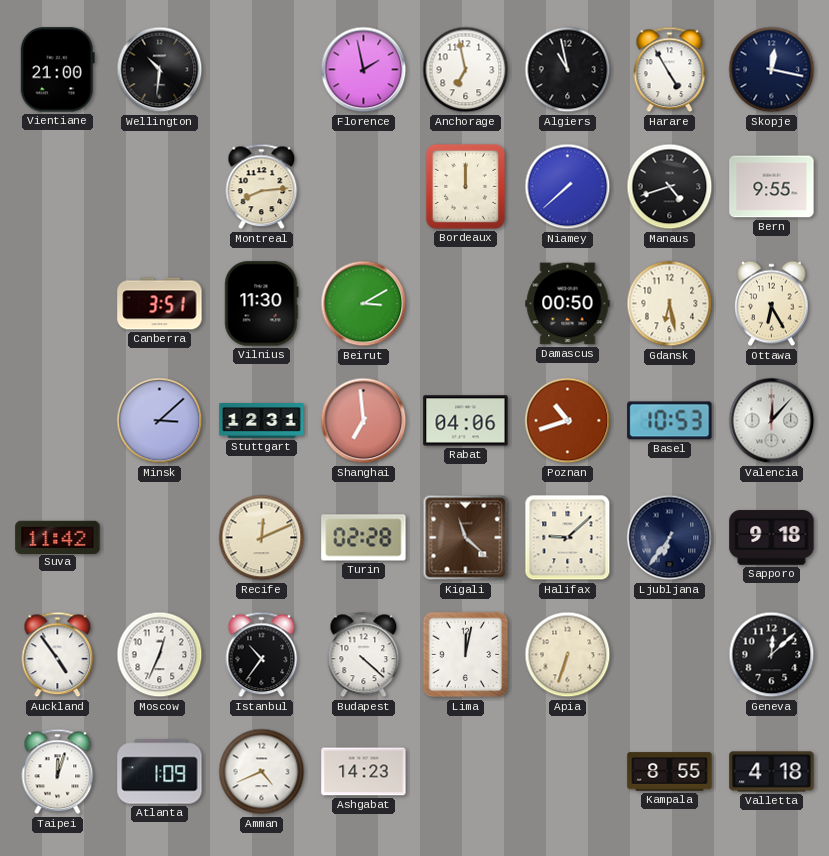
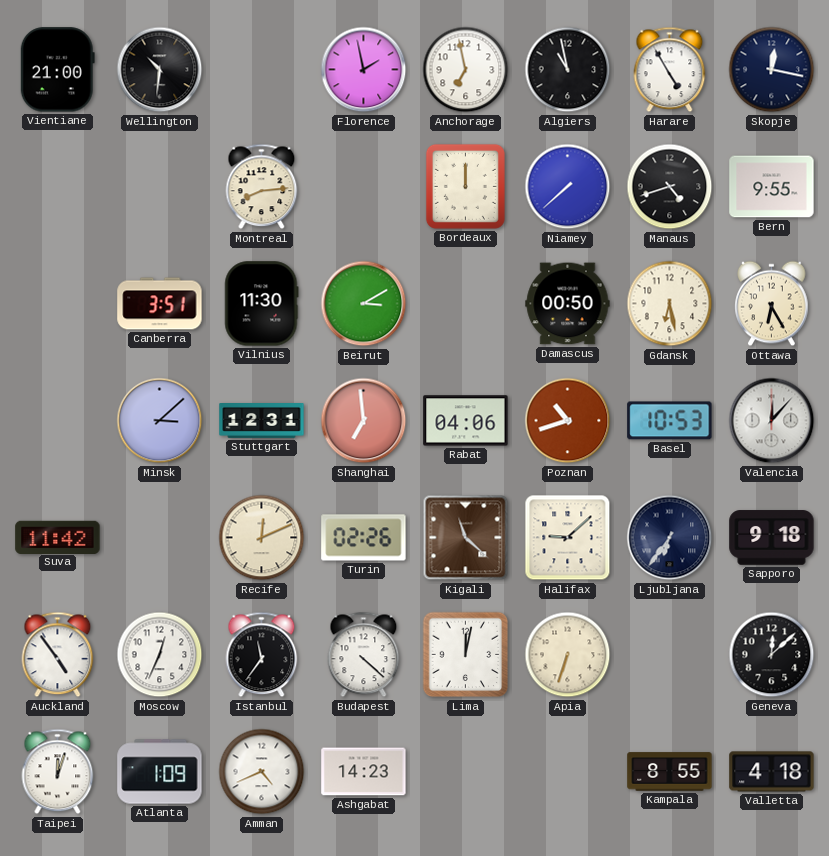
Turin: 02:28 -> 02:26
Istanbul: 10:36 -> 11:36
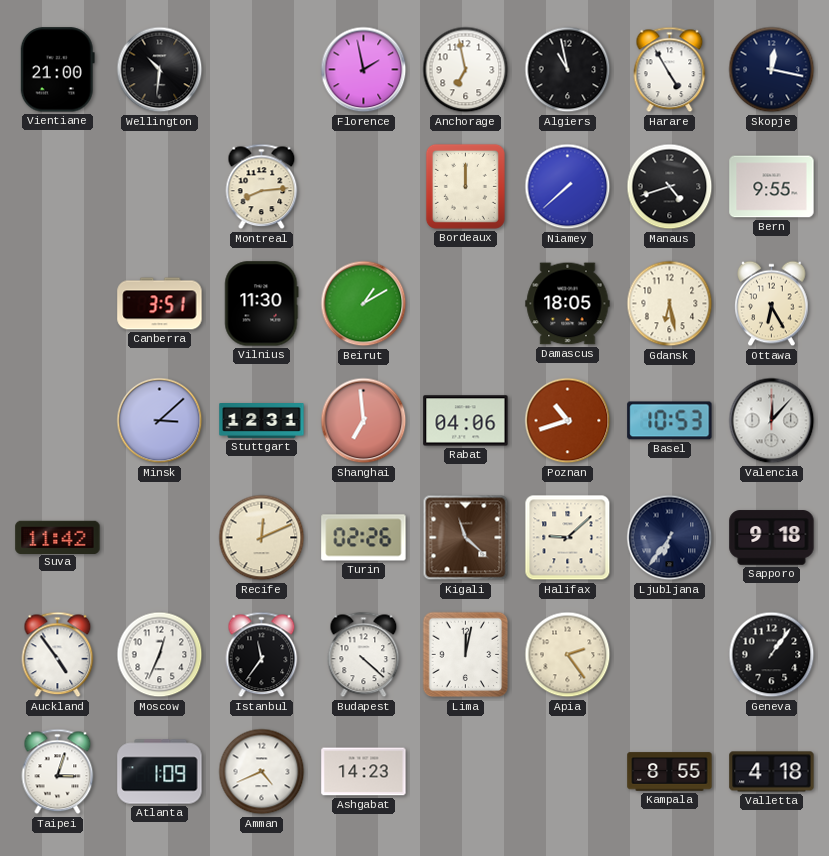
Beirut: 3:10 -> 1:10
Damascus: 00:50 -> 18:05
Apia: 6:33 -> 2:24
Geneva: 12:08 -> 1:06
Taipei: 12:03 -> 3:03
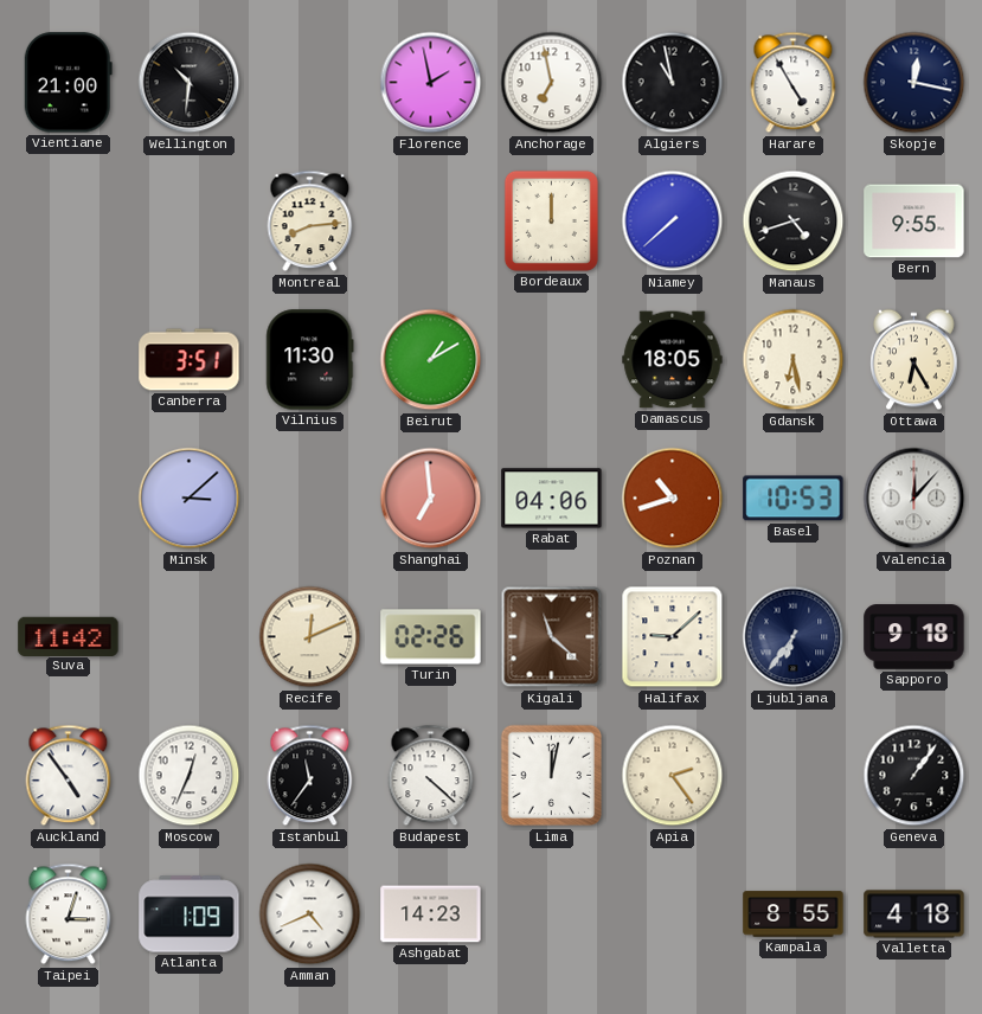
Stuttgart: 12:31 -> none
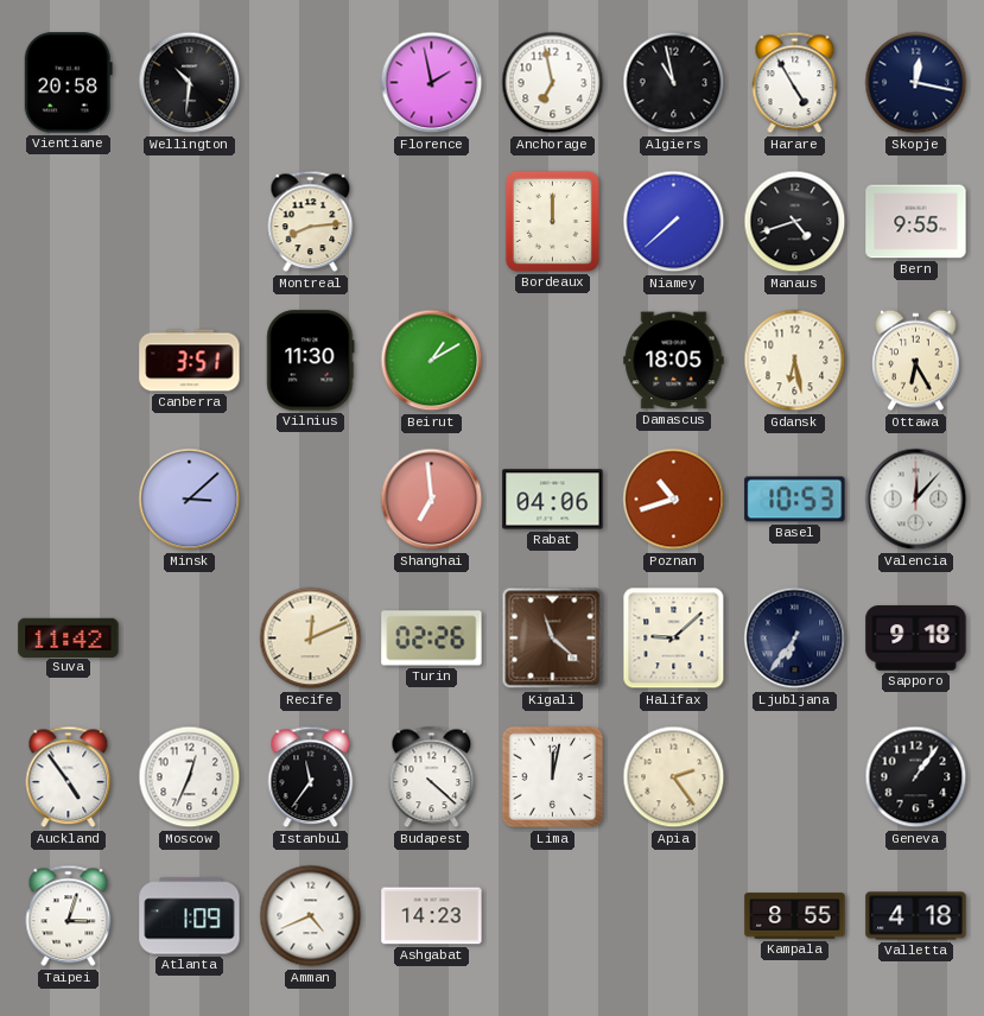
Vientiane: 21:00 -> 20:58
